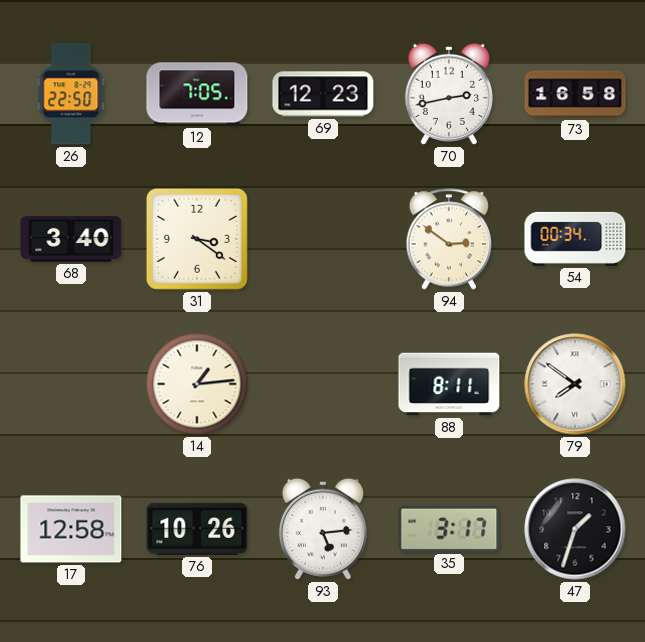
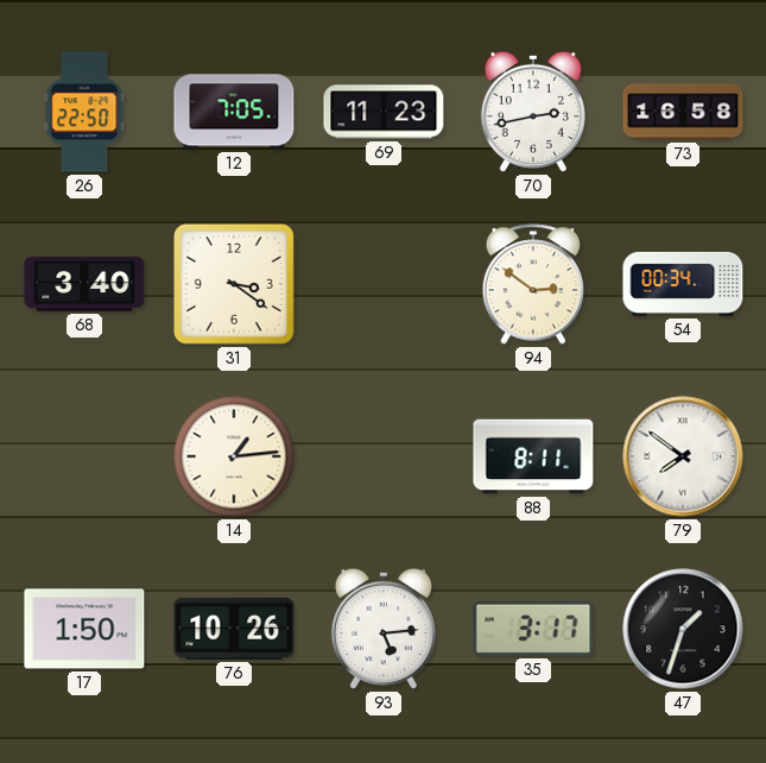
69: 12:23 -> 11:23
17: 12:58 -> 1:50
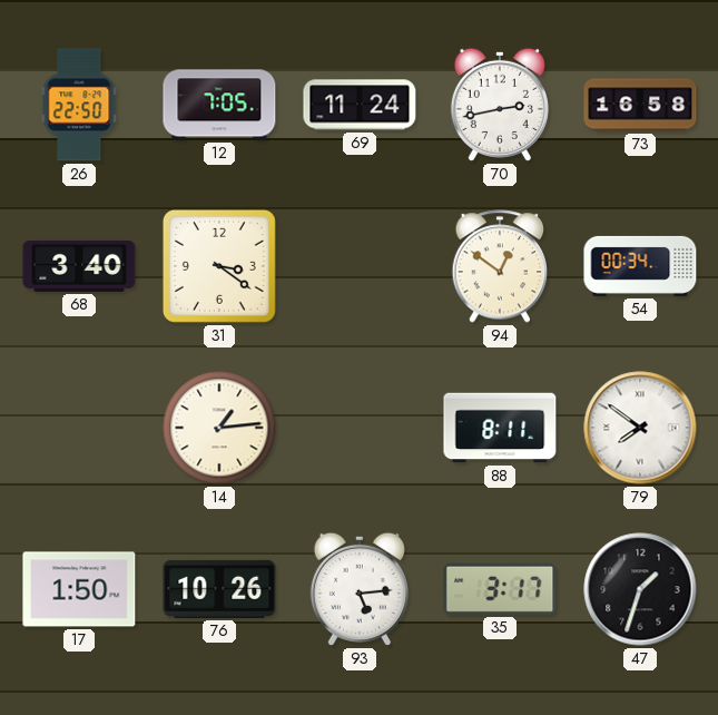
69: 11:23 -> 11:24
94: 2:51 -> 12:51
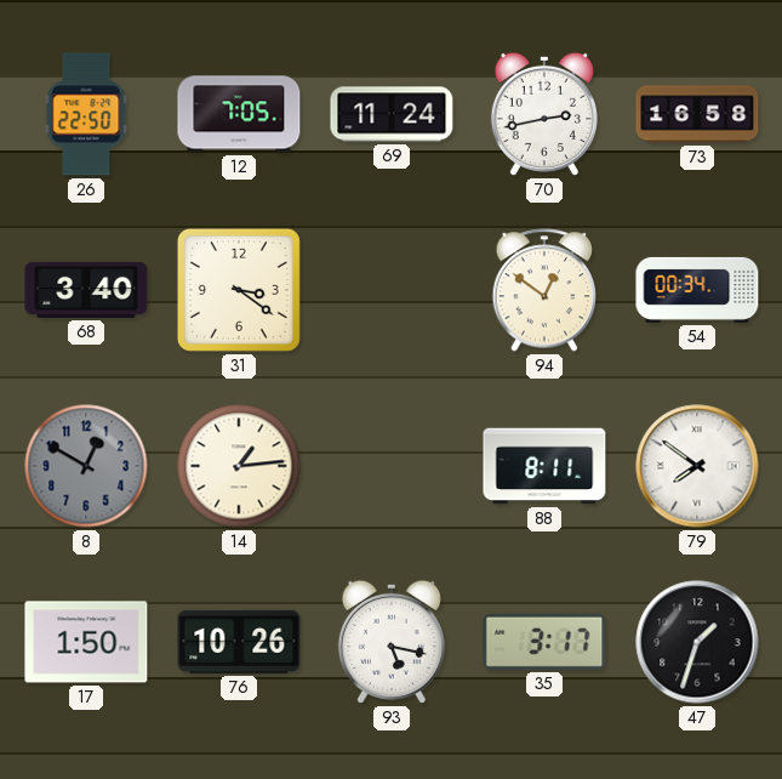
8: none -> 12:50
93: 5:14 -> 5:17
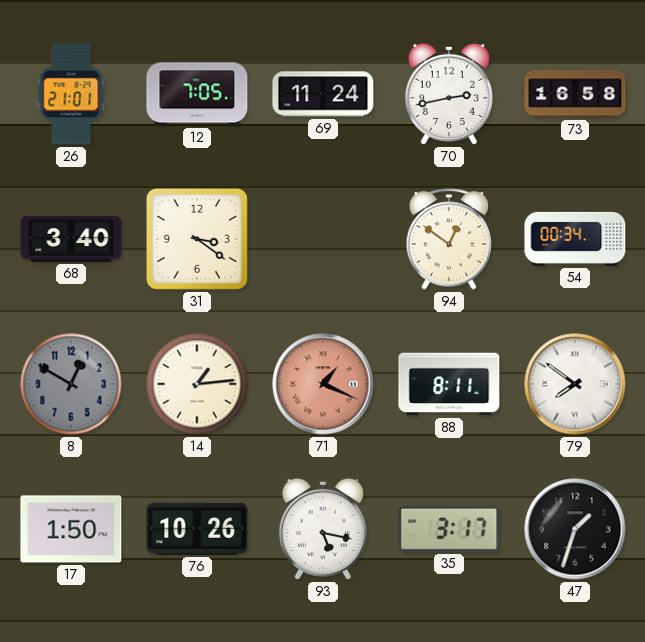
26: 22:50 -> 21:01
71: none -> 1:19
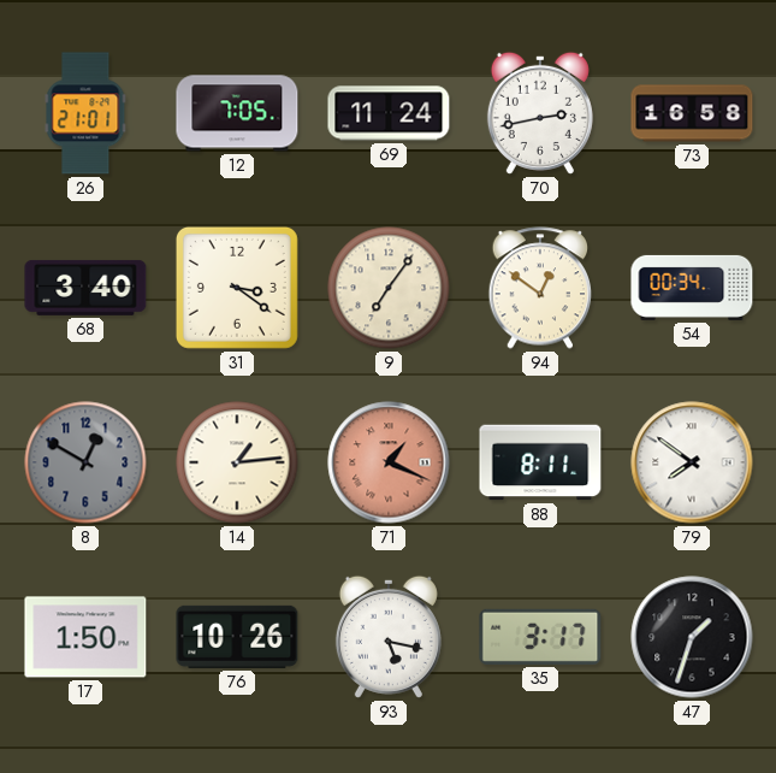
9: none -> 7:06
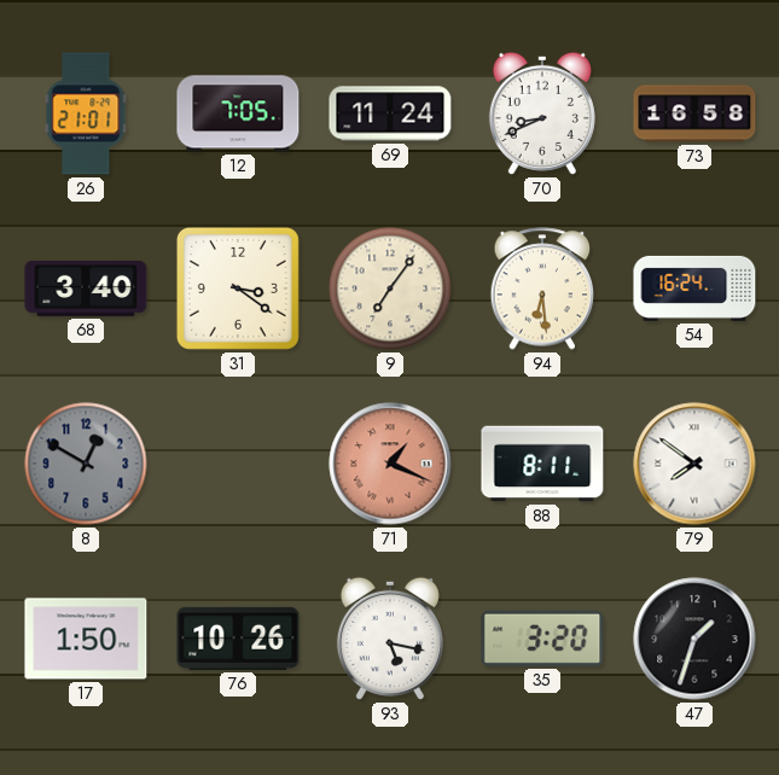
70: 2:43 -> 8:41
94: 12:51 -> 6:29
54: 00:34 -> 16:24
14: 1:14 -> none
35: 3:17 -> 3:20
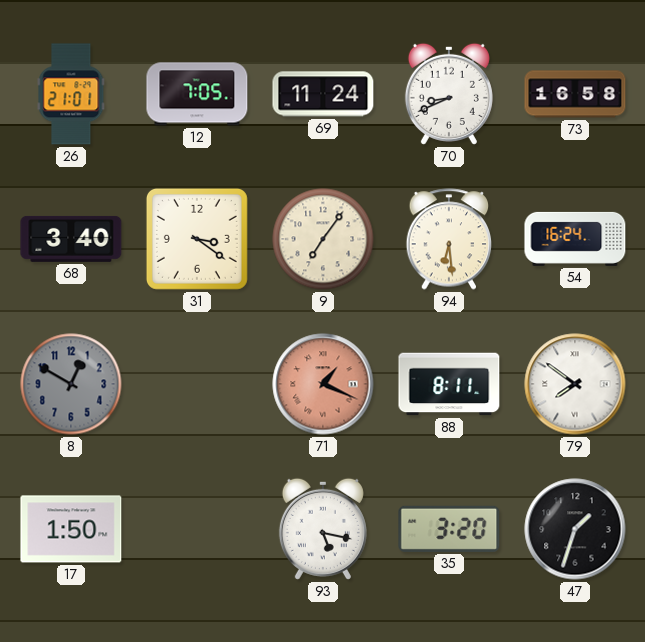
76: 10:26 -> none
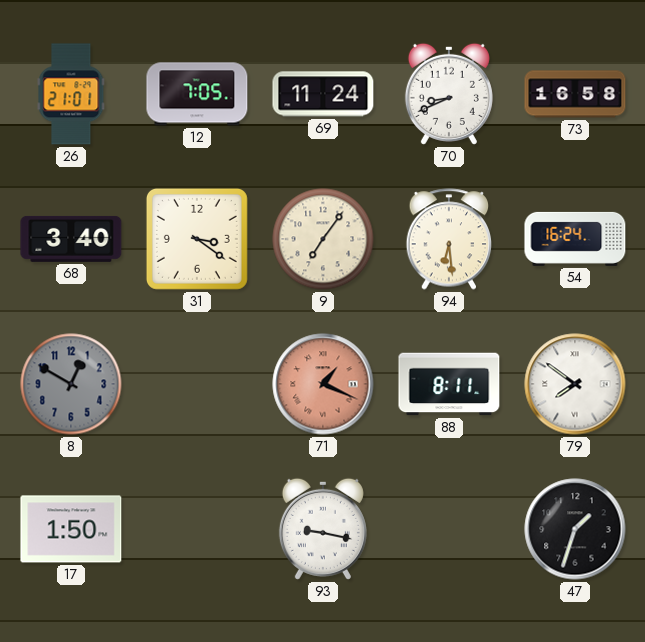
93: 5:17 -> 9:17
35: 3:20 -> none
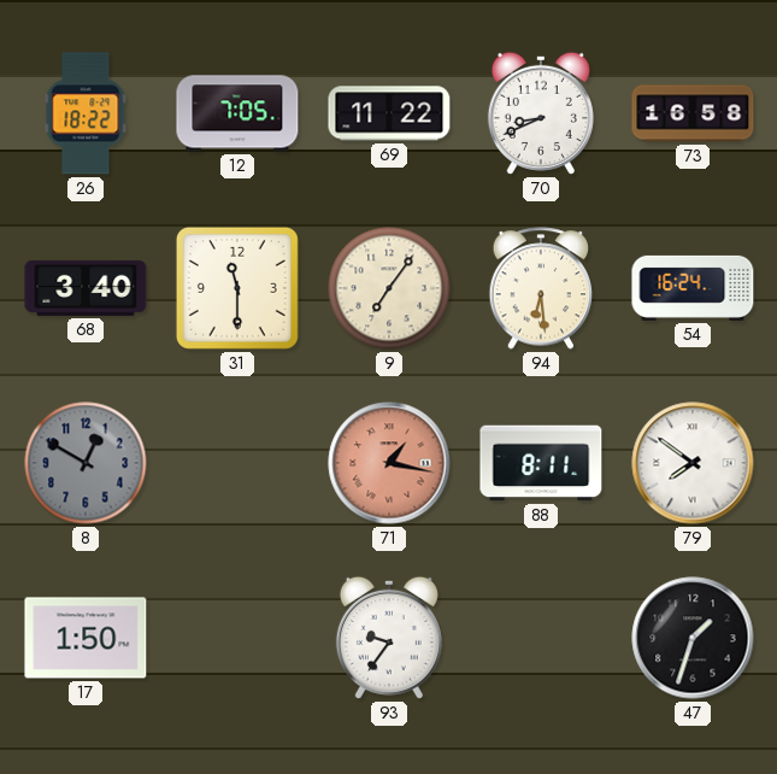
26: 21:01 -> 18:22
69: 11:24 -> 11:22
31: 3:21 -> 11:30
71: 1:19 -> 1:17
93: 9:17 -> 9:36
